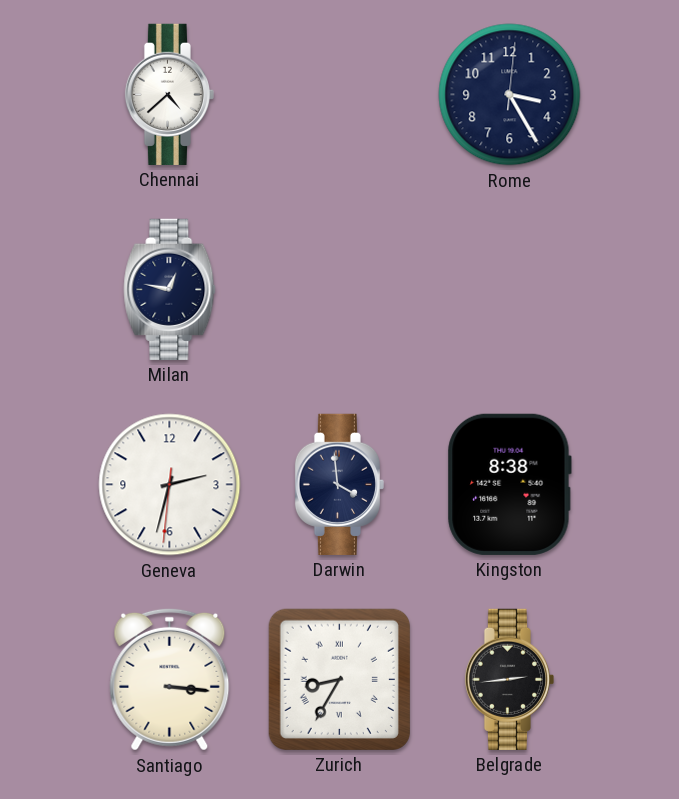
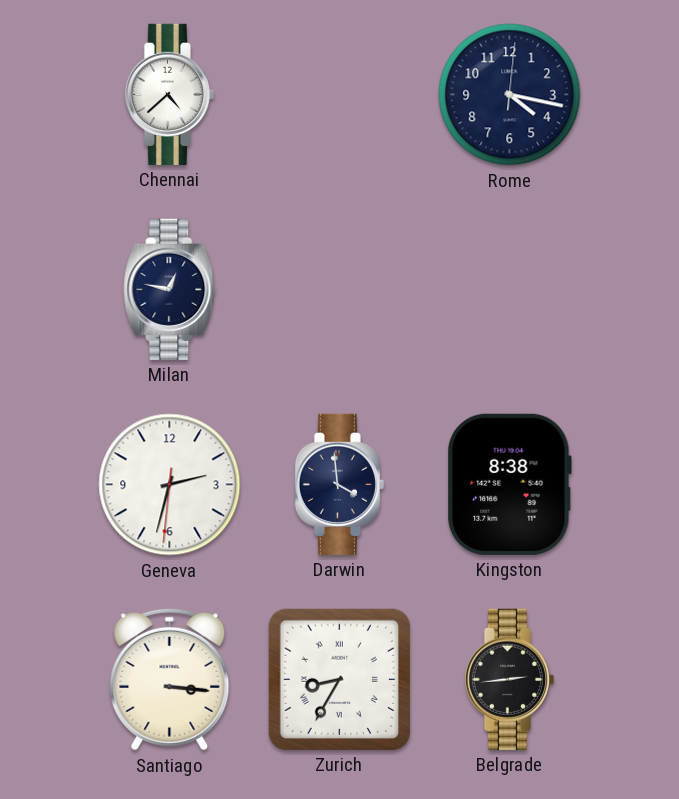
Rome: 3:25 -> 4:17
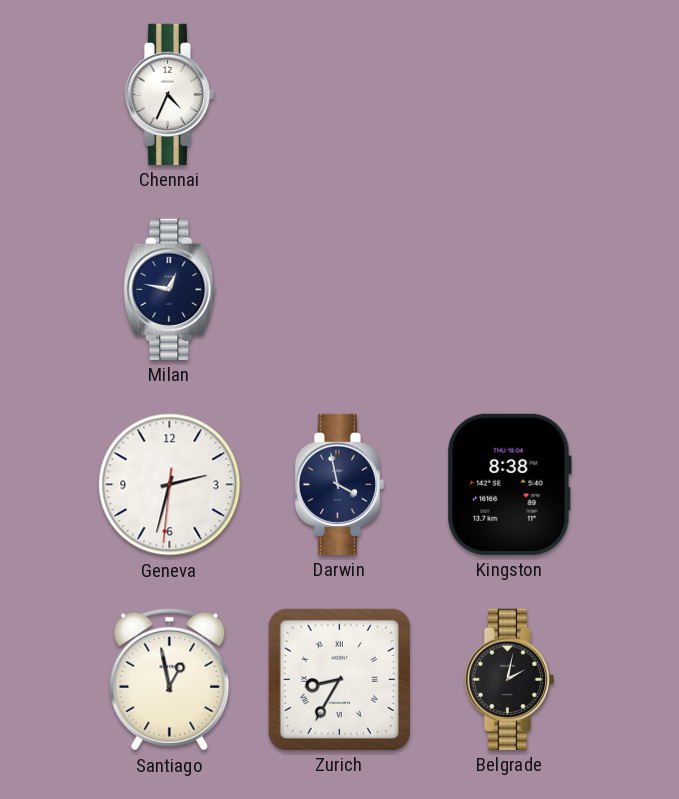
Chennai: 4:38 -> 4:34
Rome: 4:17 -> none
Darwin: 3:59 -> 3:58
Santiago: 3:16 -> 12:58
Belgrade: 2:44 -> 2:02
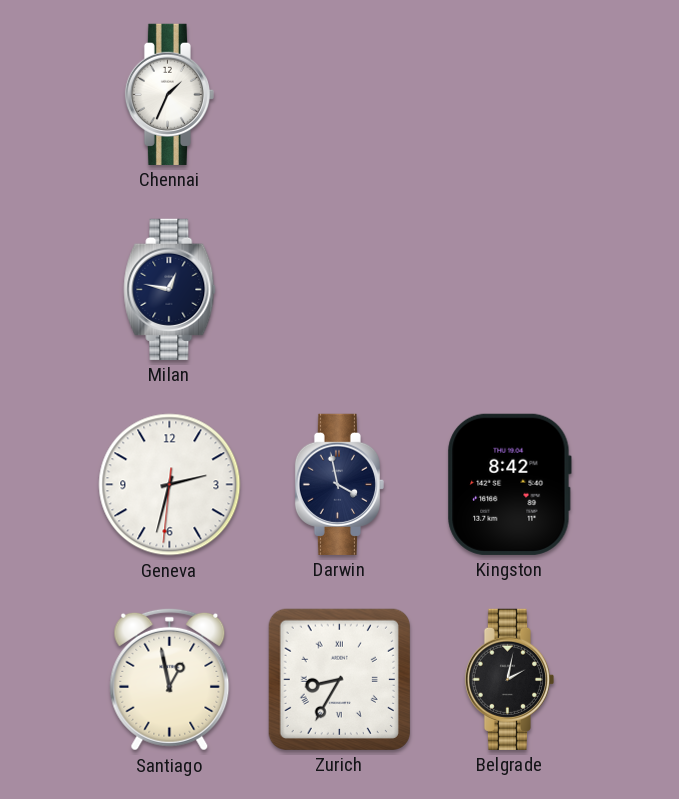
Chennai: 4:34 -> 1:34
Kingston: 8:38 -> 8:42
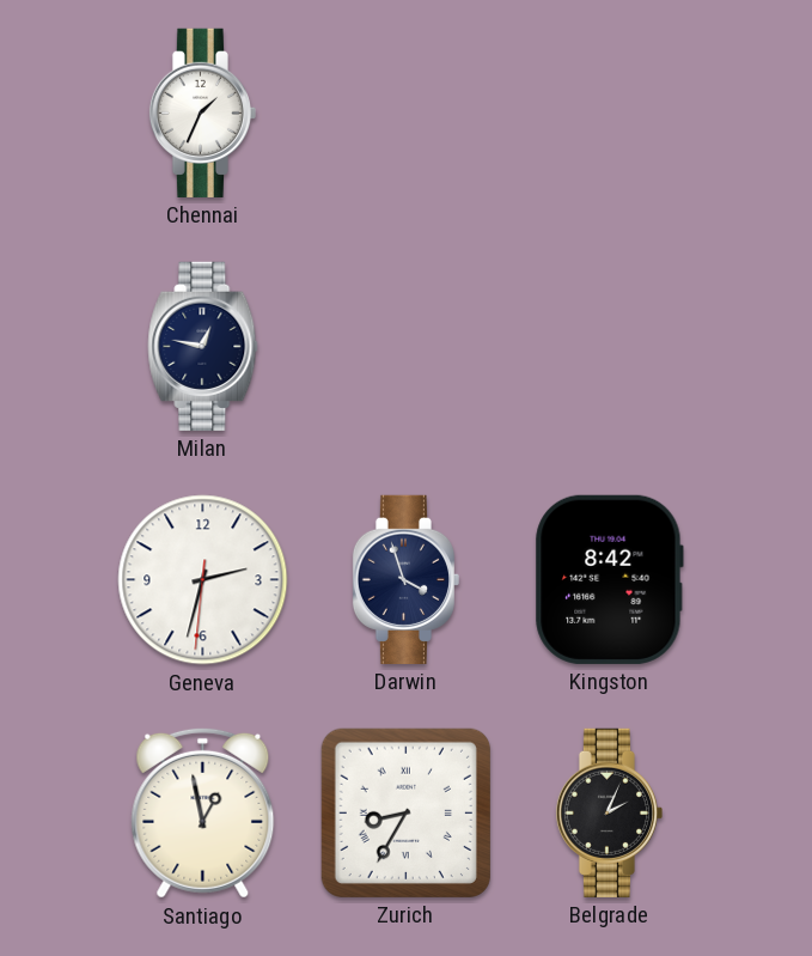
Darwin: 3:58 -> 3:57
Belgrade: 2:02 -> 2:04
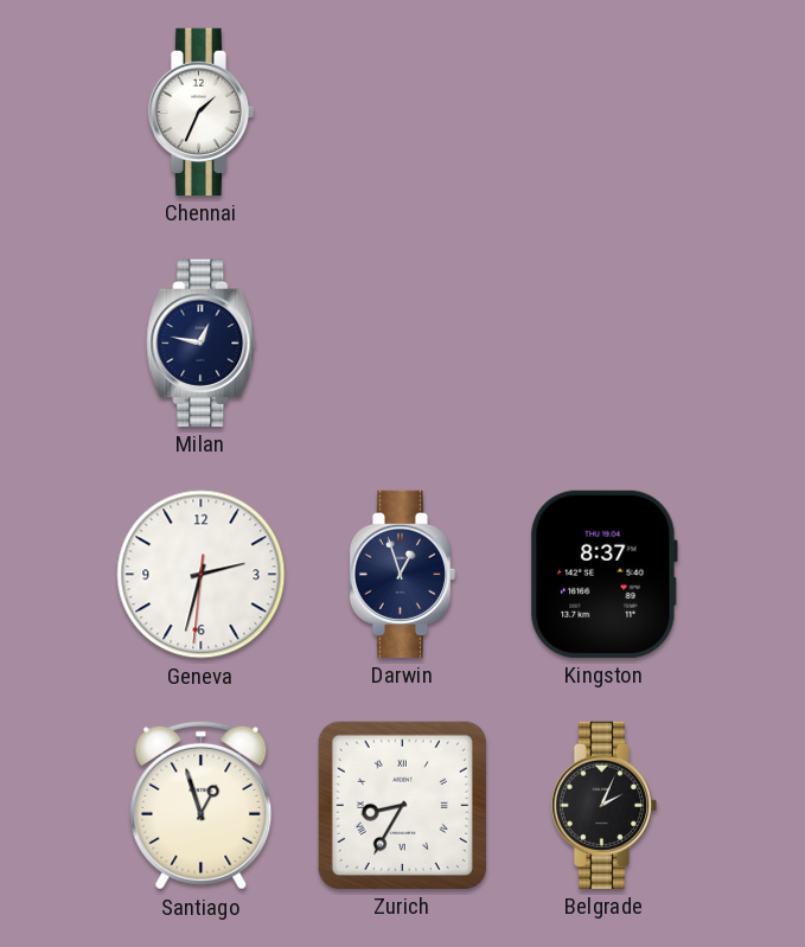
Darwin: 3:57 -> 12:57
Kingston: 8:42 -> 8:37
Santiago: 12:58 -> 12:57
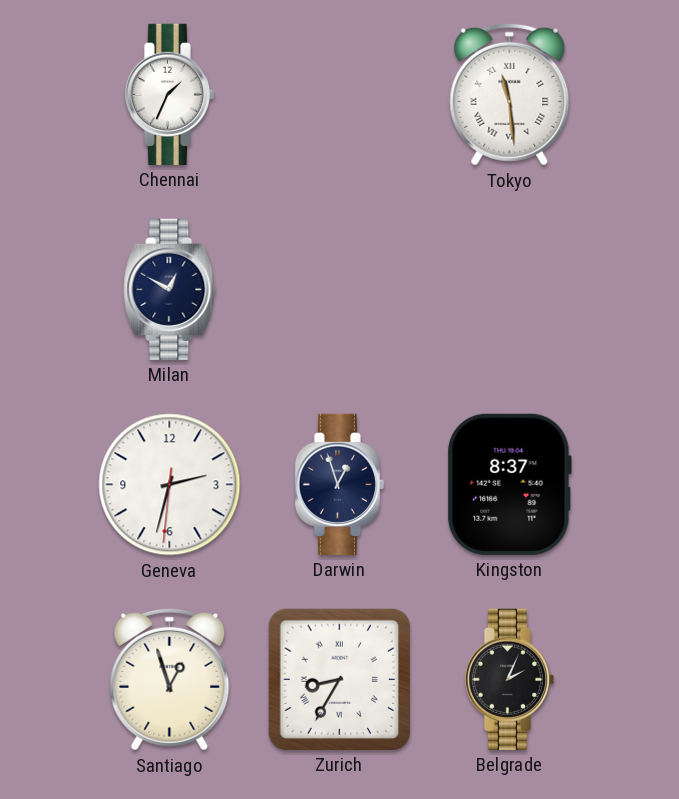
Tokyo: none -> 11:29
Milan: 12:47 -> 12:50
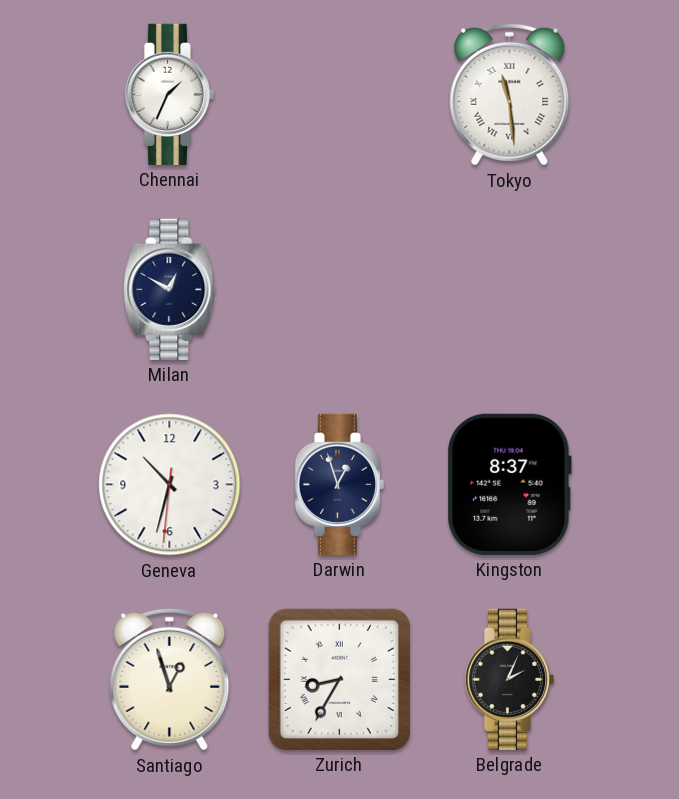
Geneva: 2:32 -> 10:32
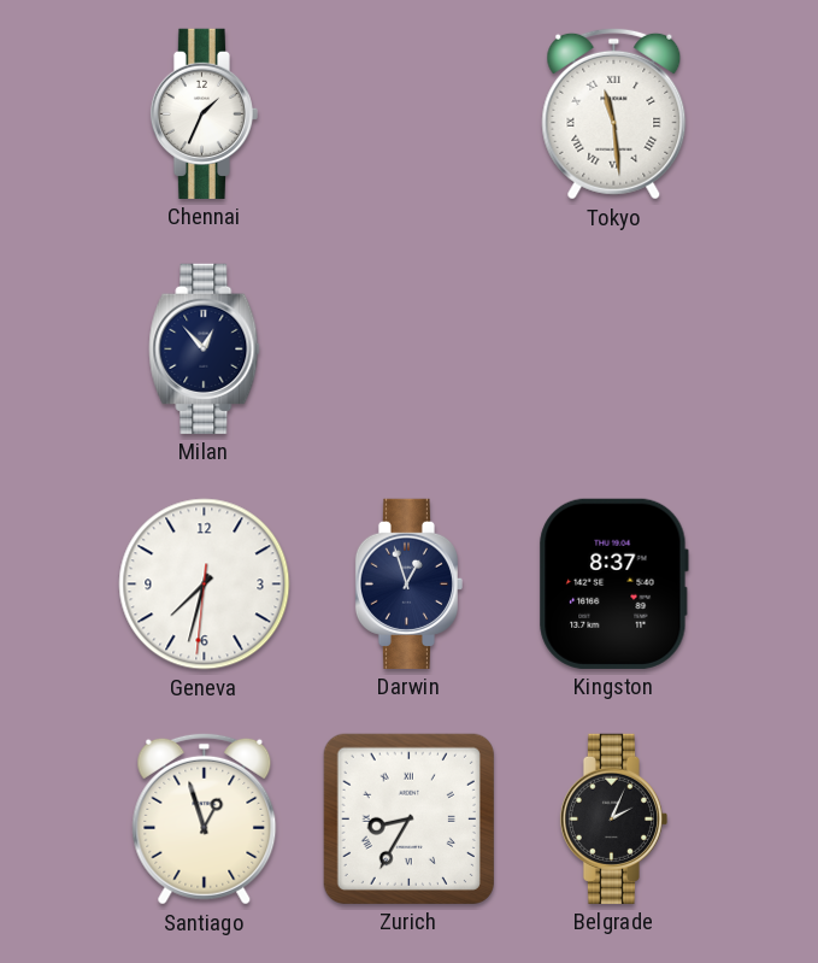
Milan: 12:50 -> 12:53
Geneva: 10:32 -> 7:32
